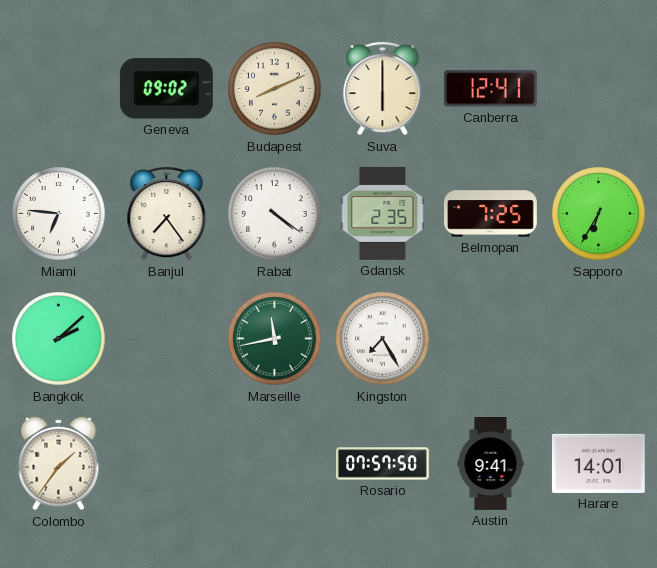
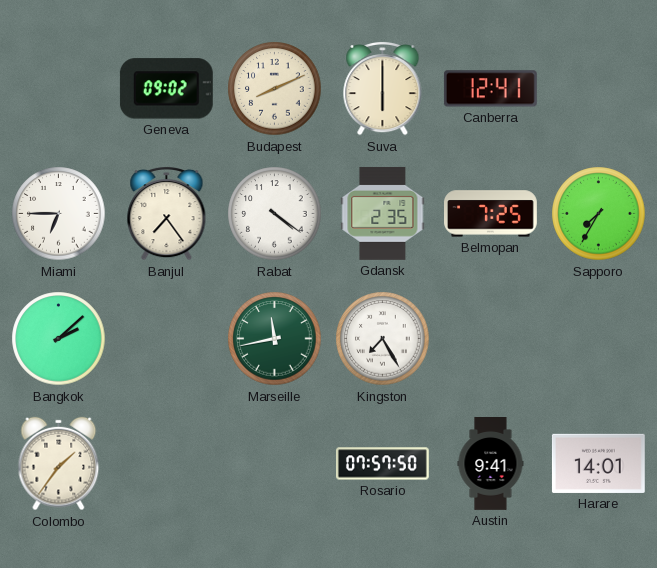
Miami: 6:46 -> 6:45
Sapporo: 6:35 -> 7:35
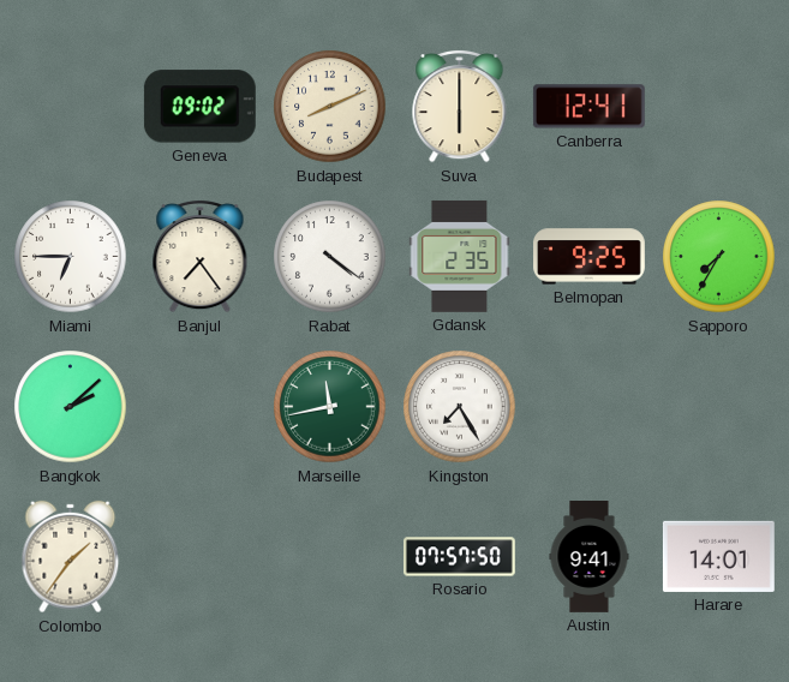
Belmopan: 7:25 -> 9:25
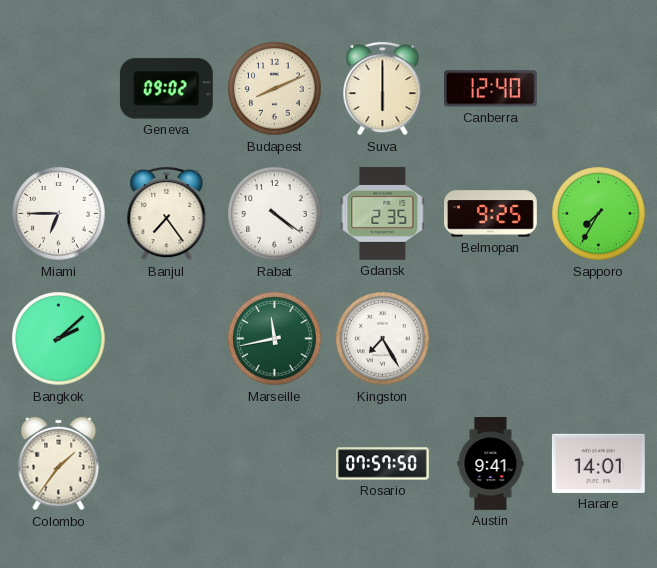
Canberra: 12:41 -> 12:40
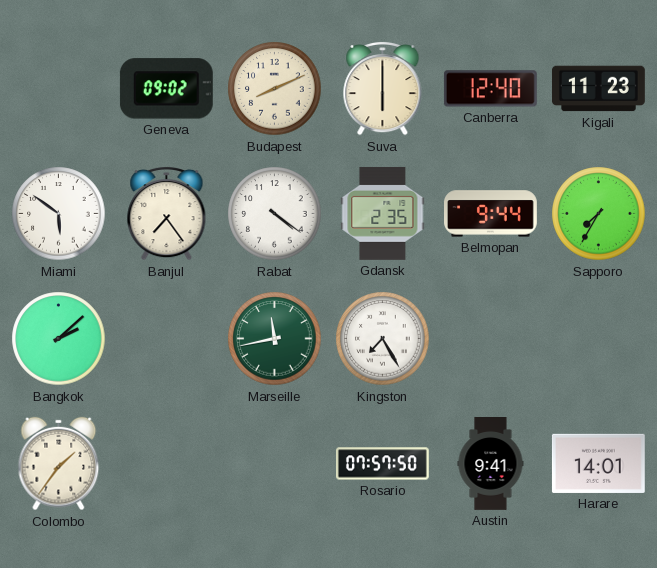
Kigali: none -> 11:23
Miami: 6:45 -> 5:51
Belmopan: 9:25 -> 9:44
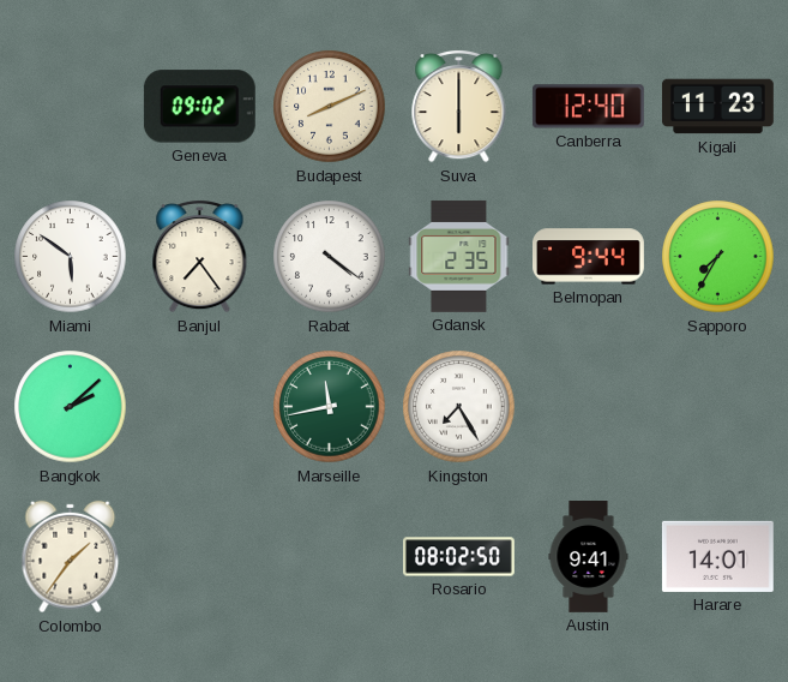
Rosario: 07:57 -> 08:02
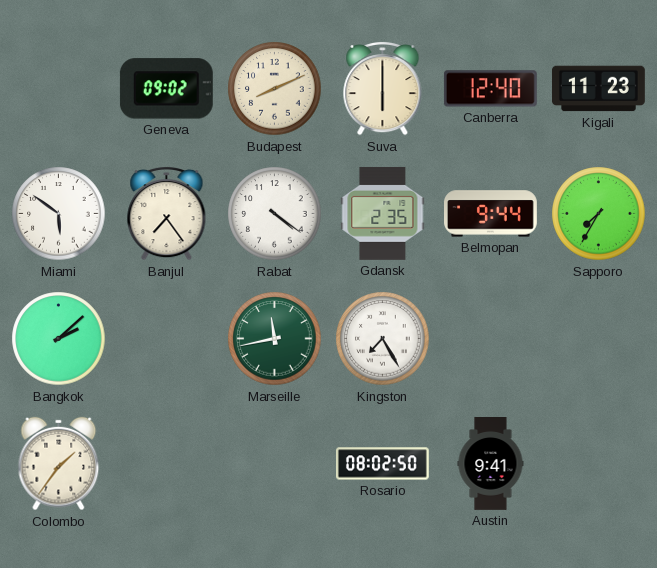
Harare: 14:01 -> none
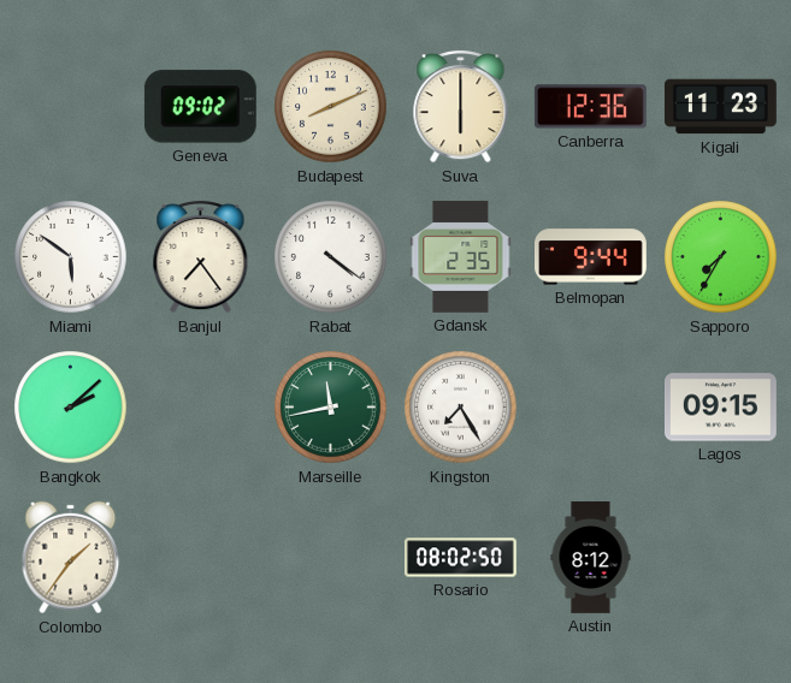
Canberra: 12:40 -> 12:36
Lagos: none -> 09:15
Austin: 9:41 -> 8:12
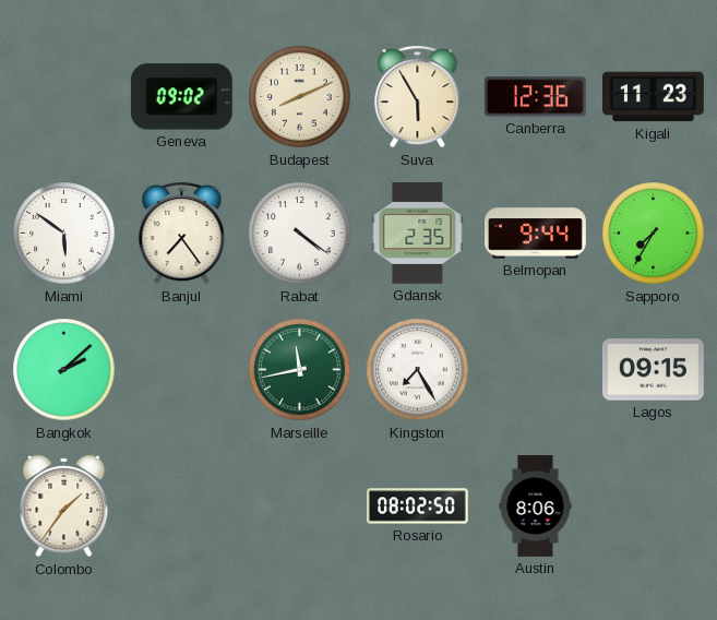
Suva: 6:00 -> 5:55
Austin: 8:12 -> 8:06
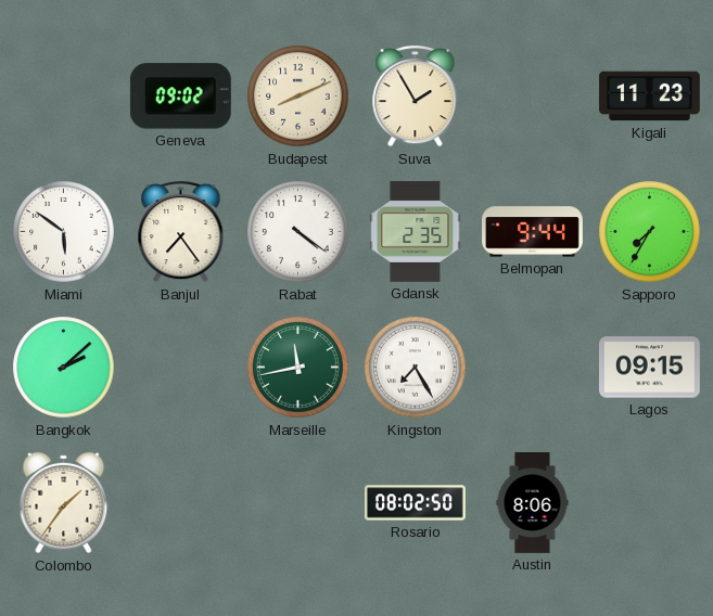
Suva: 5:55 -> 1:55
Canberra: 12:36 -> none
